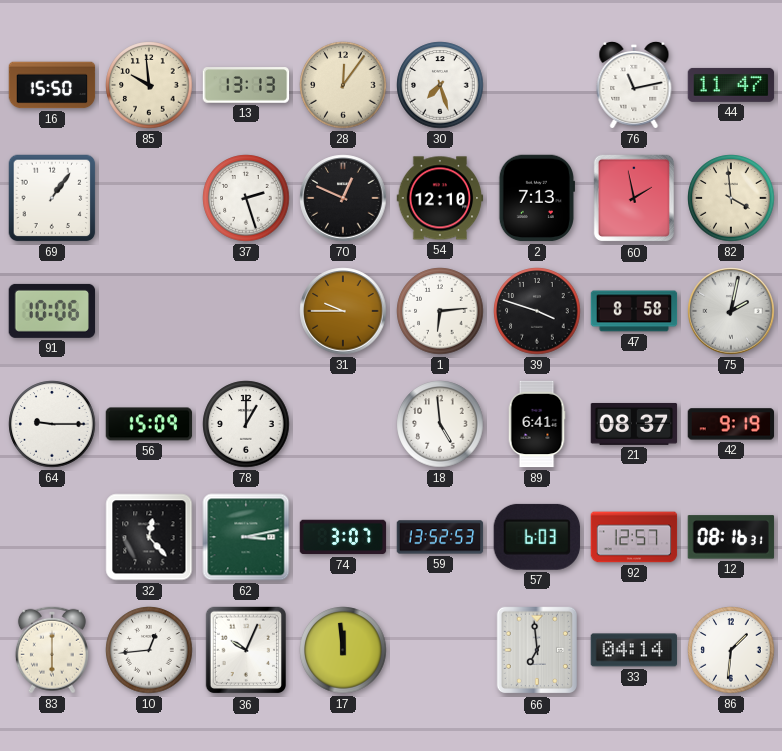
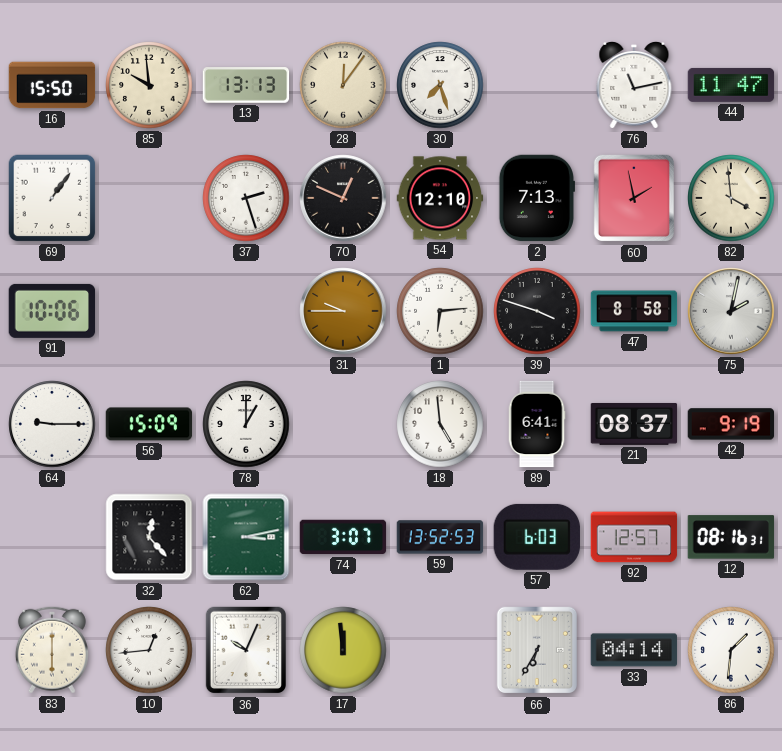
66: 6:59 -> 6:35
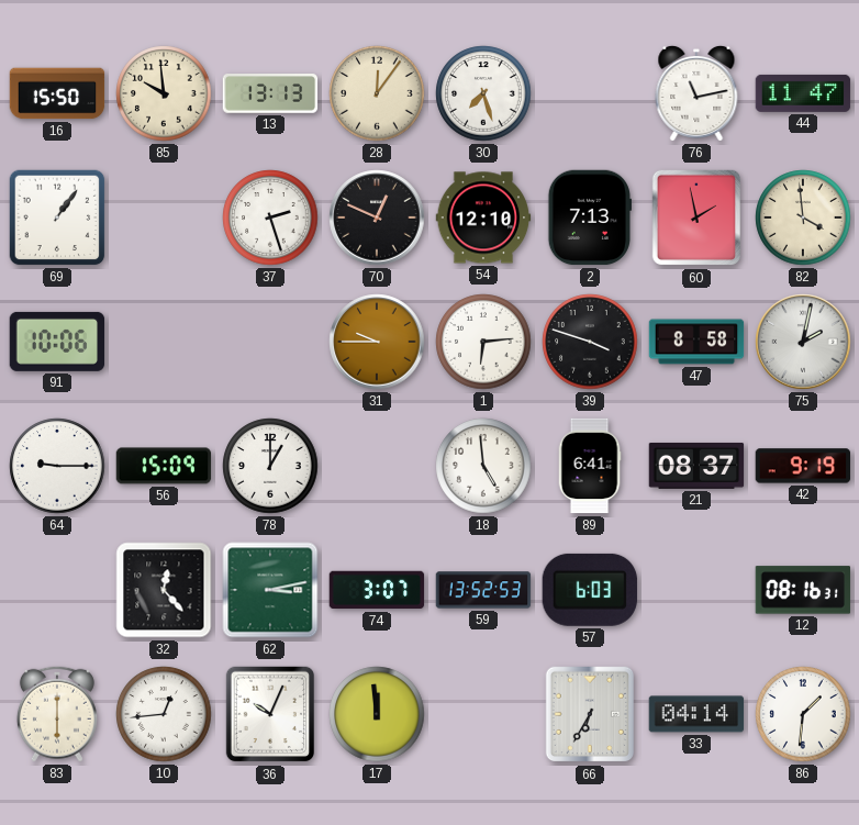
92: 12:57 -> none
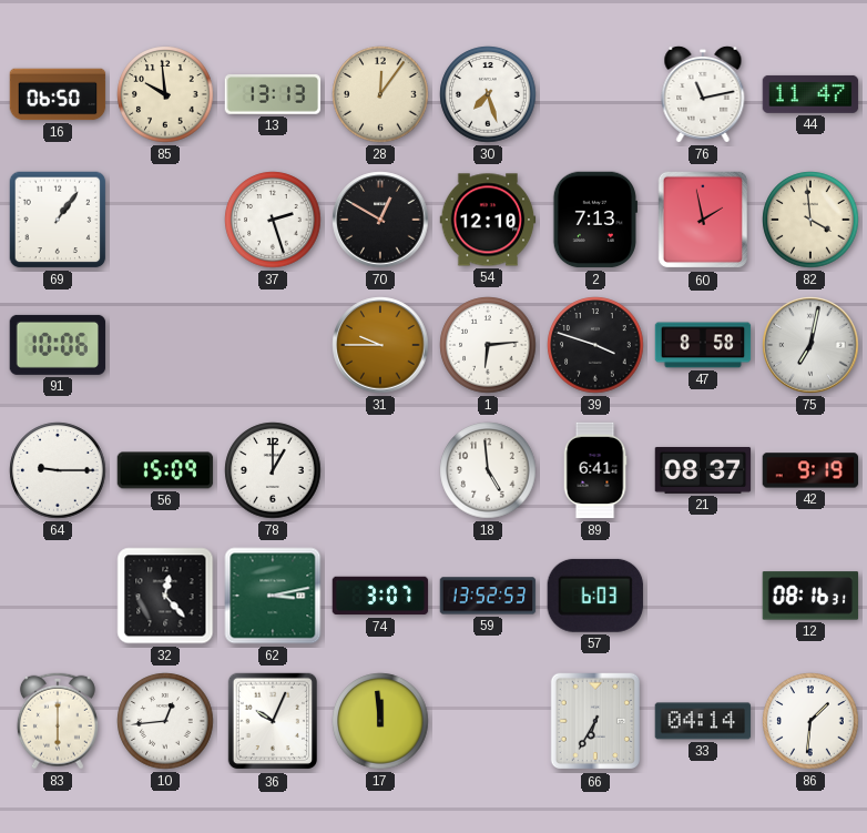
16: 15:50 -> 06:50
70: 12:49 -> 12:50
75: 2:02 -> 7:02
